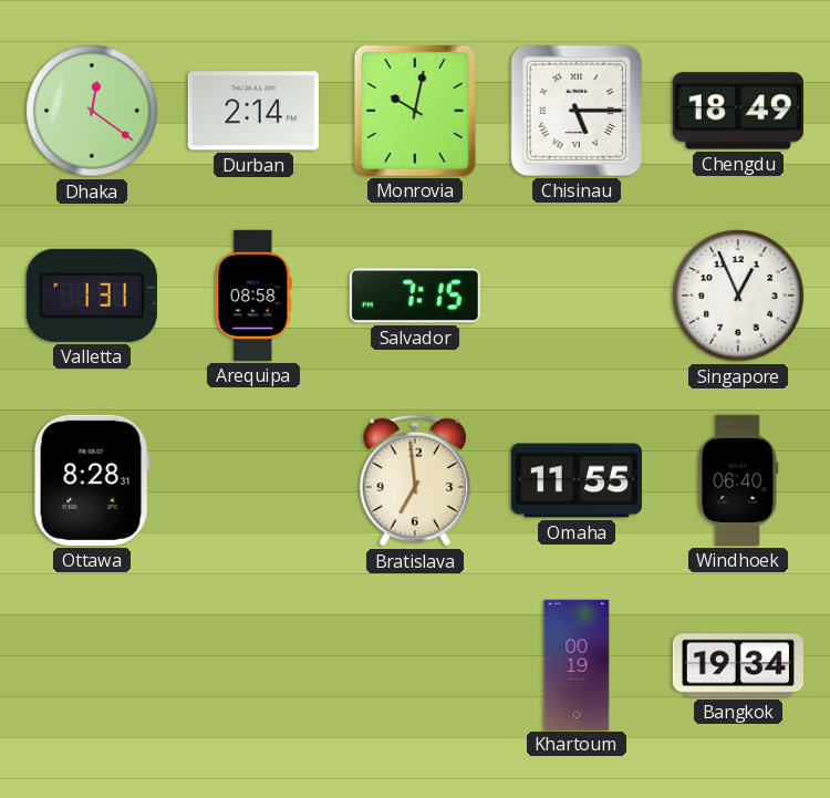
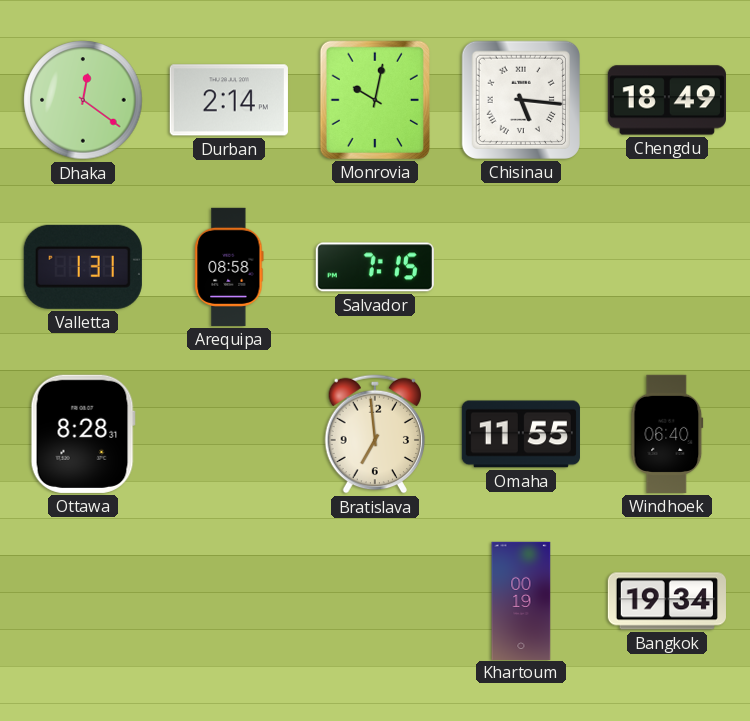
Chisinau: 5:15 -> 5:16
Singapore: 12:56 -> none
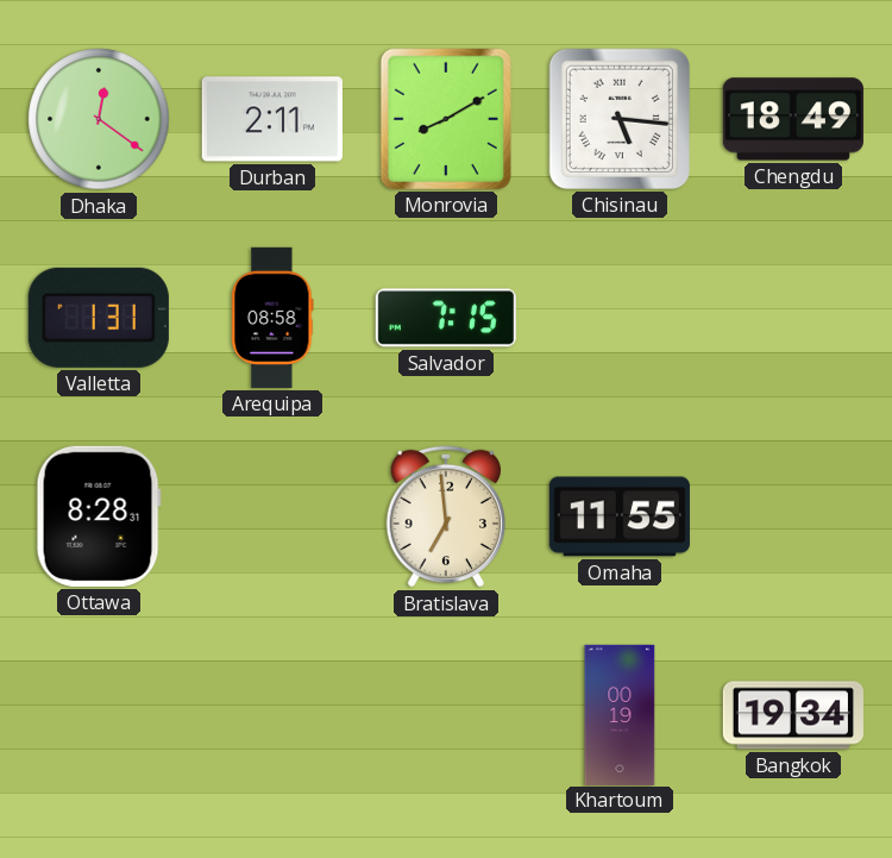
Durban: 2:14 -> 2:11
Monrovia: 10:02 -> 8:10
Windhoek: 06:40 -> none
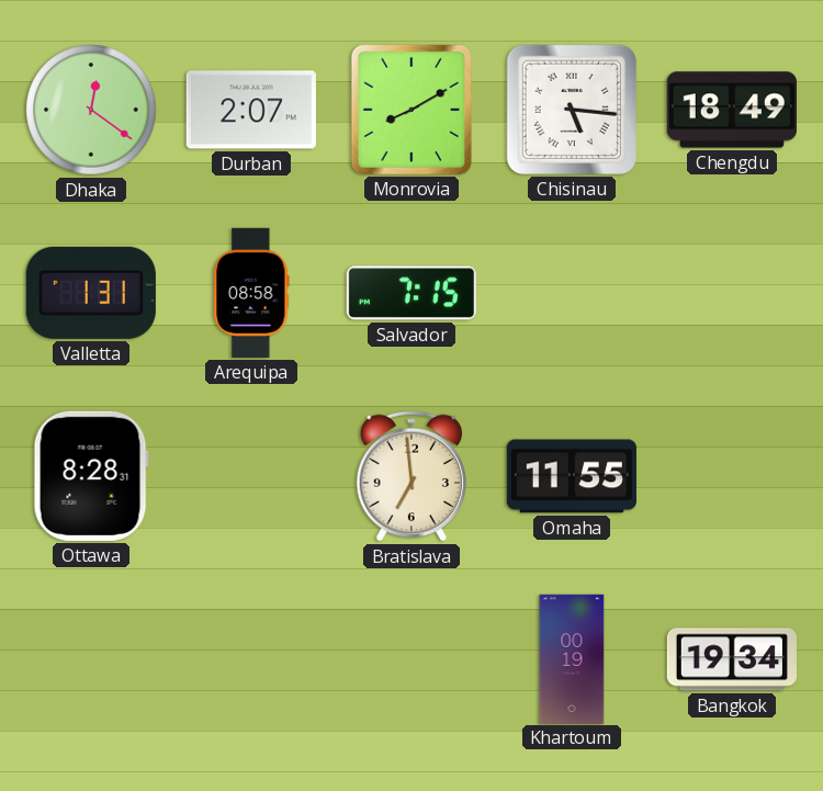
Durban: 2:11 -> 2:07
